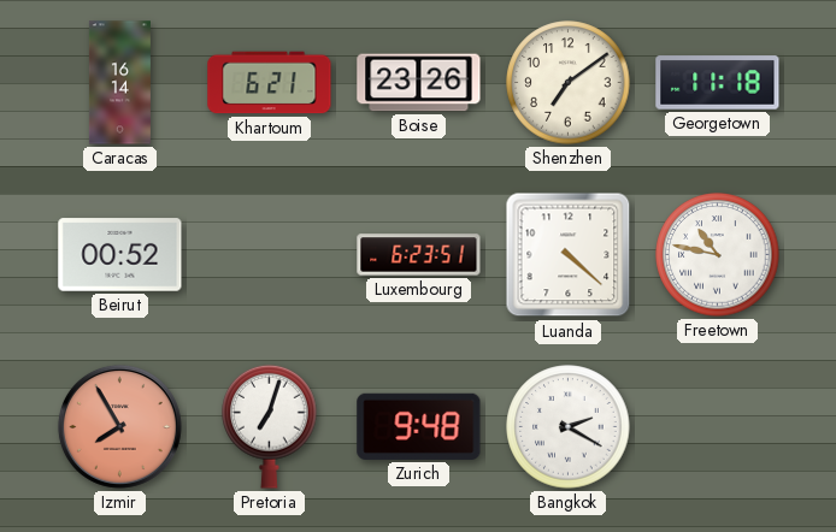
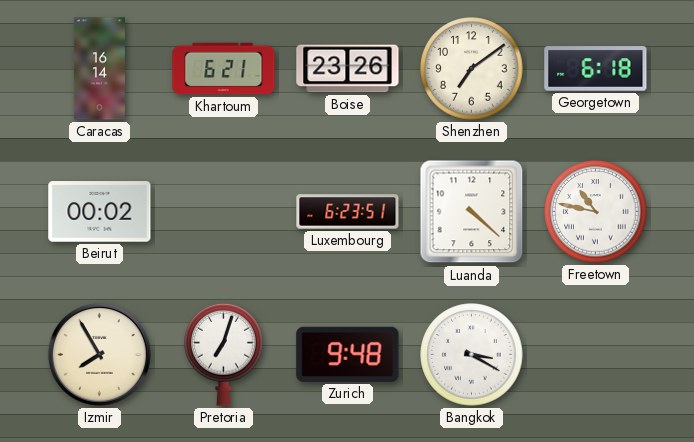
Georgetown: 11:18 -> 6:18
Beirut: 00:52 -> 00:02
Izmir dial: salmon -> cream
Bangkok: 2:20 -> 3:20
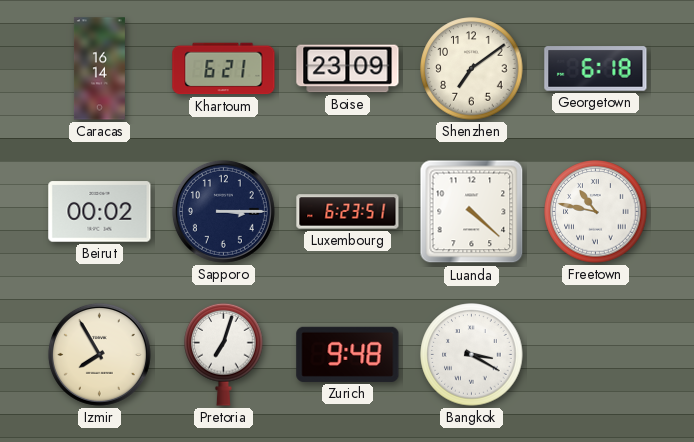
Boise: 23:26 -> 23:09
Sapporo: none -> 3:15
